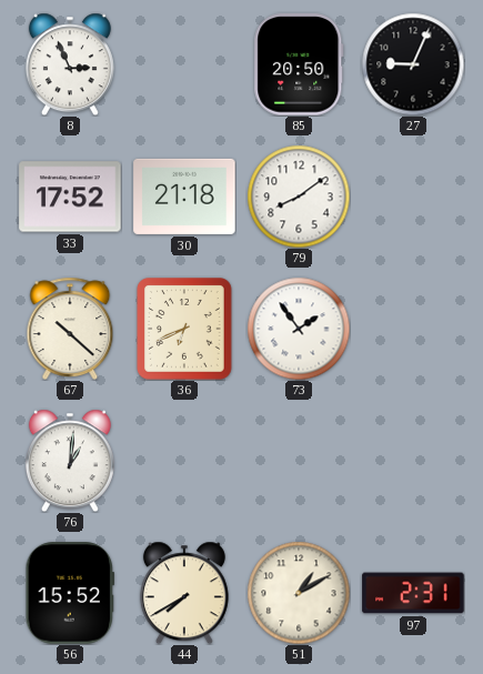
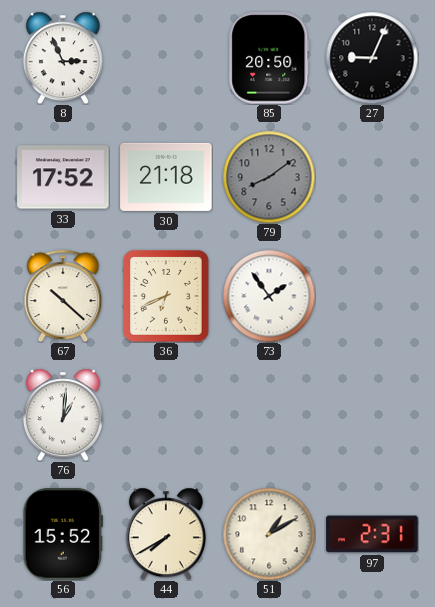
79 dial: white -> grey
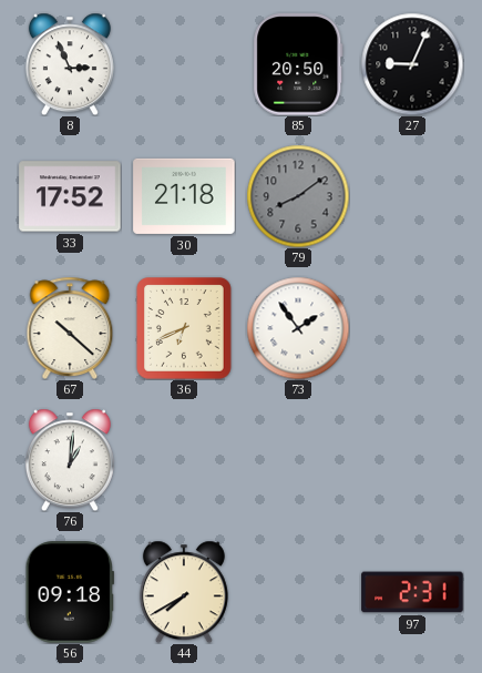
56: 15:52 -> 09:18
51: 1:10 -> none
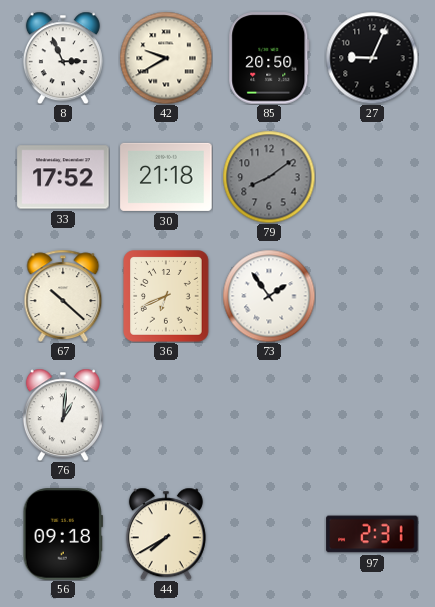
42: none -> 9:40
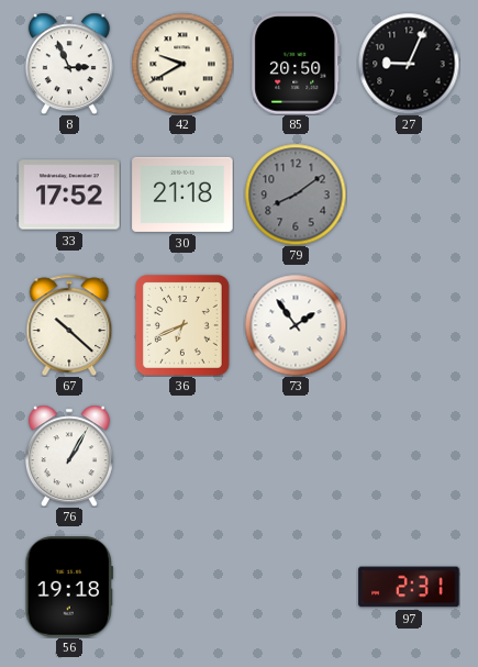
76: 1:01 -> 1:05
56: 09:18 -> 19:18
44: 7:40 -> none
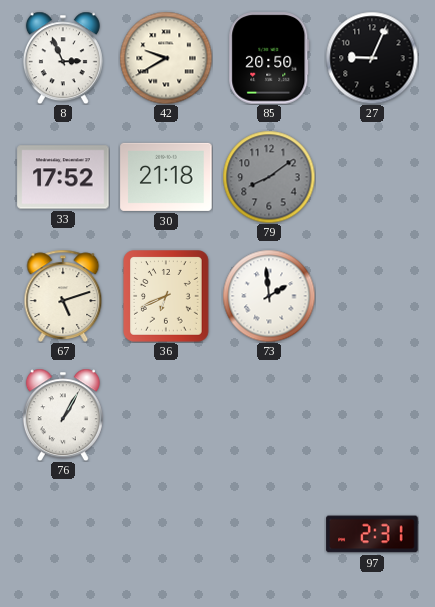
67: 10:22 -> 5:12
73: 1:54 -> 1:59
56: 19:18 -> none
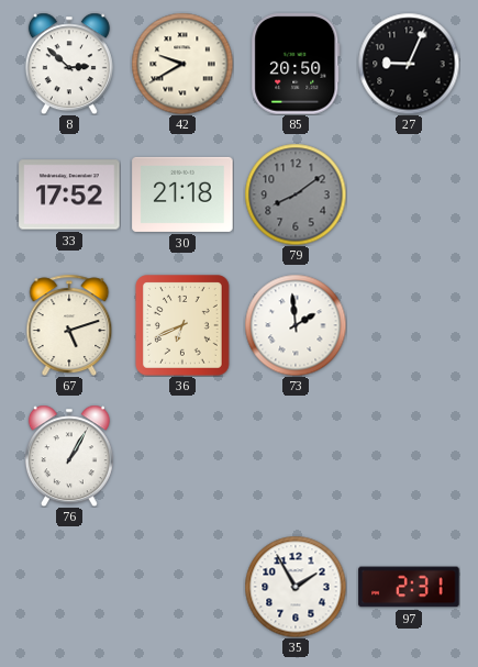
8: 2:56 -> 2:52
35: none -> 1:55
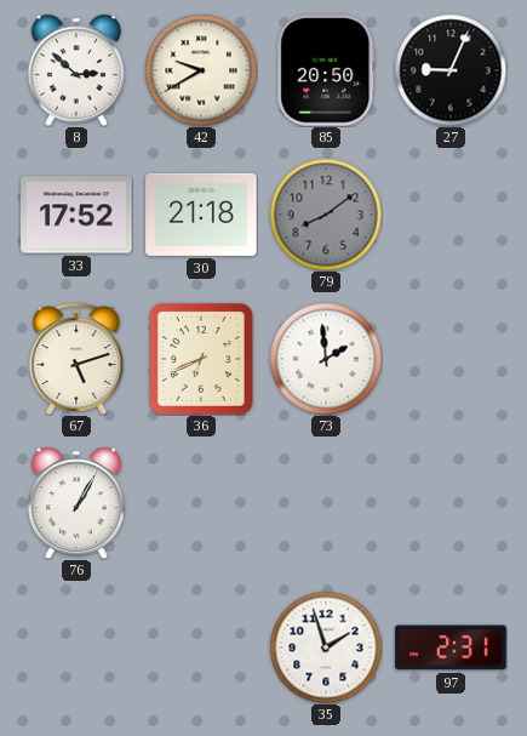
35: 1:55 -> 1:57
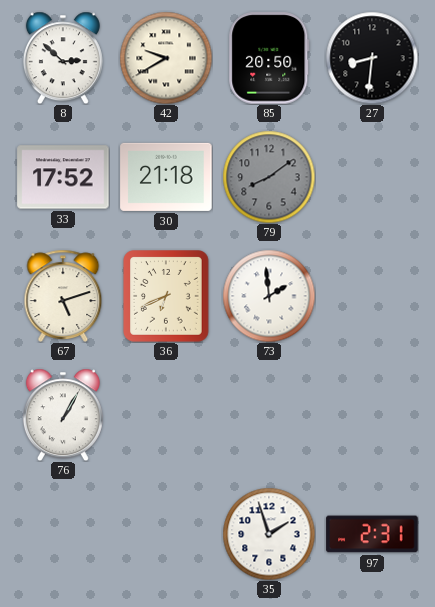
27: 9:04 -> 8:31
